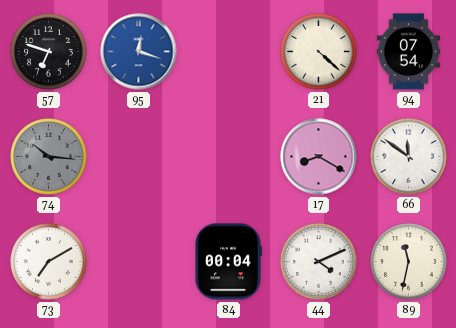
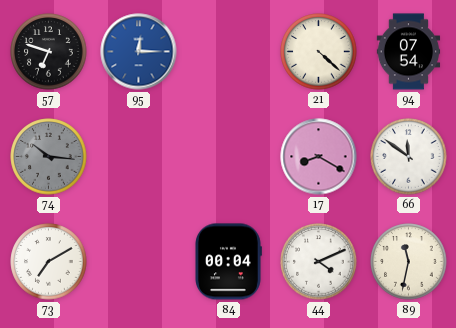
95: 12:18 -> 12:15
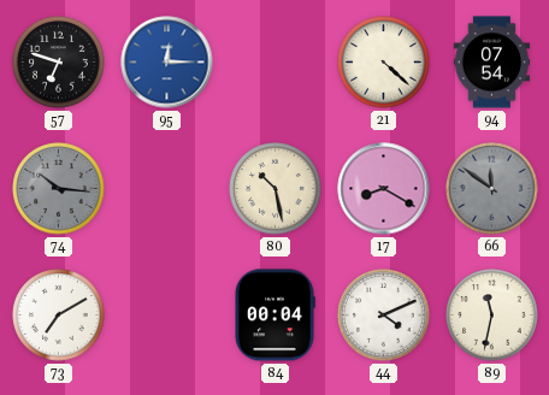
80: none -> 10:28
66 dial: white -> grey
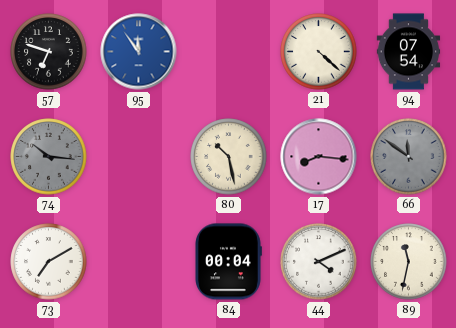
95: 12:15 -> 11:54
17: 8:20 -> 8:16
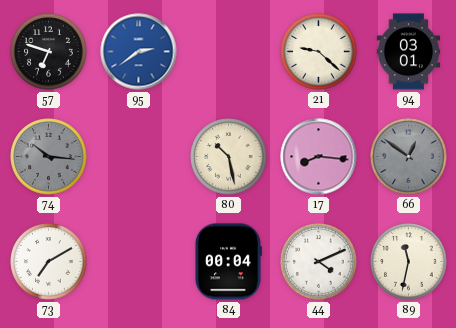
95: 11:54 -> 2:39
21: 4:22 -> 9:22
94: 07:54 -> 03:01
66: 11:51 -> 12:51
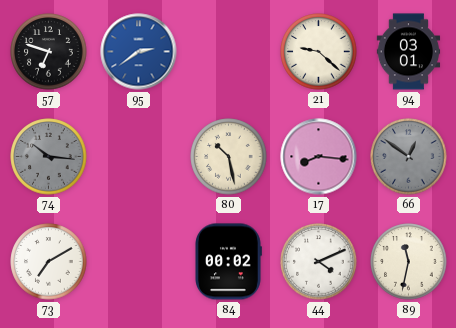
84: 00:04 -> 00:02
